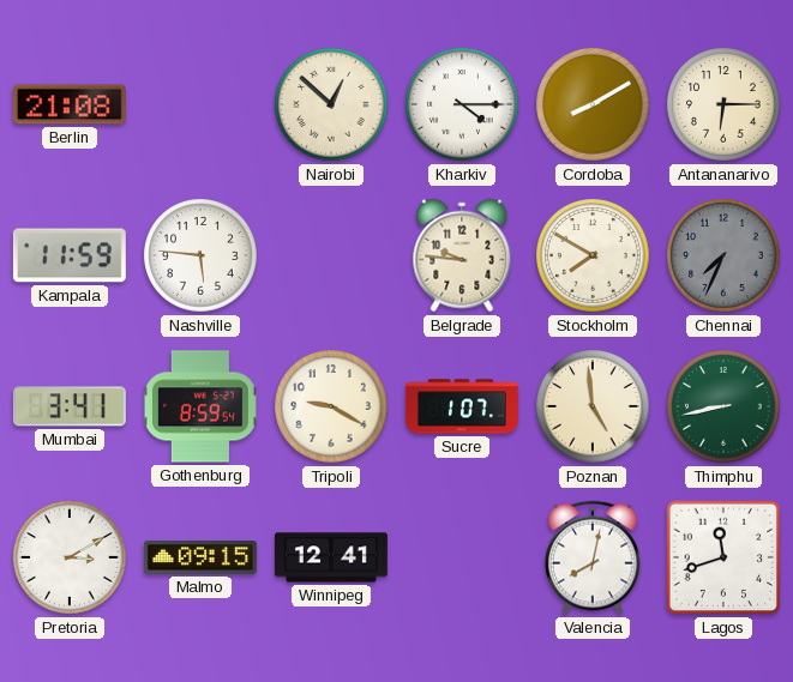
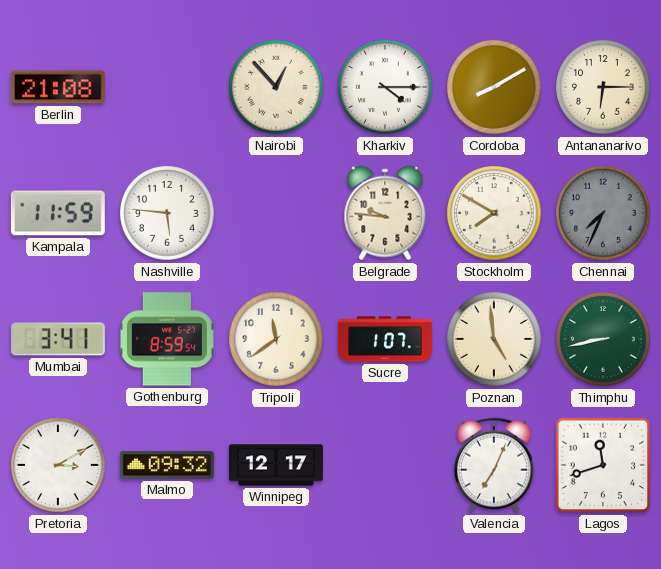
Nairobi: 12:52 -> 12:53
Tripoli: 9:20 -> 11:39
Malmo: 09:15 -> 09:32
Winnipeg: 12:41 -> 12:17
Valencia: 8:02 -> 7:04
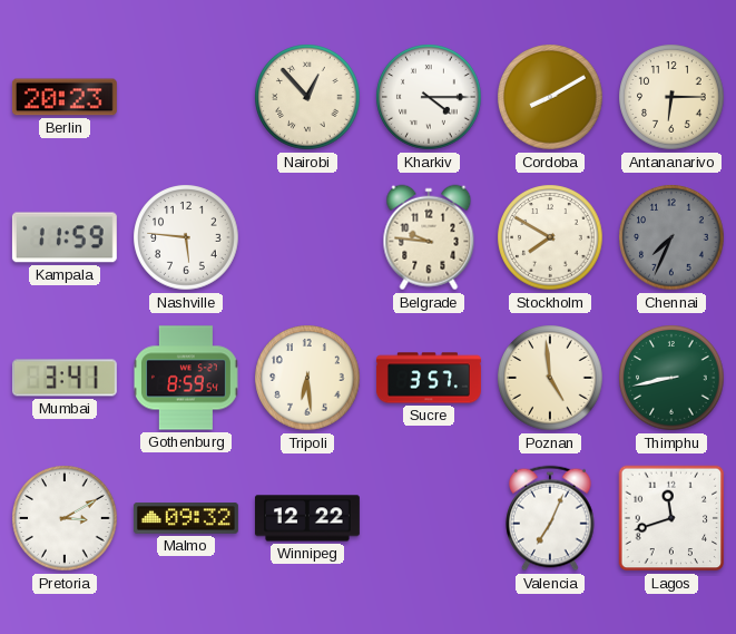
Berlin: 21:08 -> 20:23
Tripoli: 11:39 -> 6:29
Sucre: 1:07 -> 3:57
Winnipeg: 12:17 -> 12:22
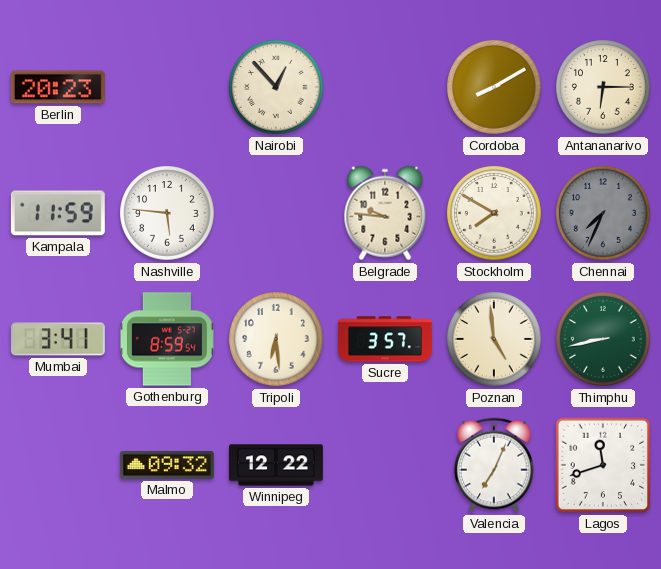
Kharkiv: 4:15 -> none
Pretoria: 3:10 -> none
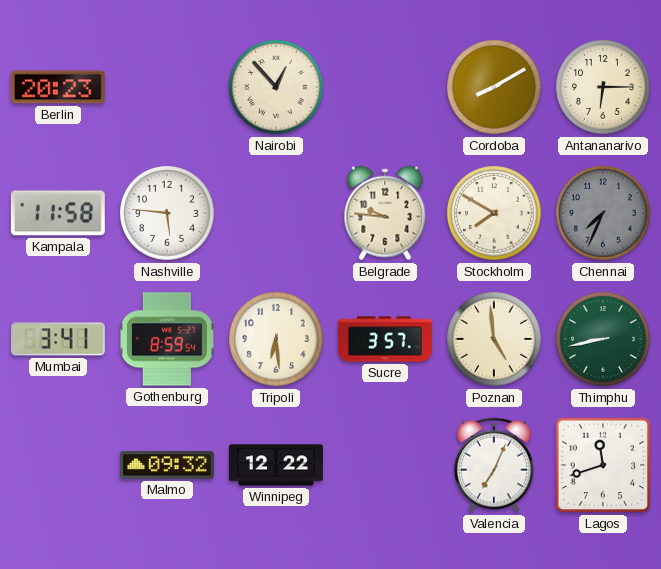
Kampala: 11:59 -> 11:58
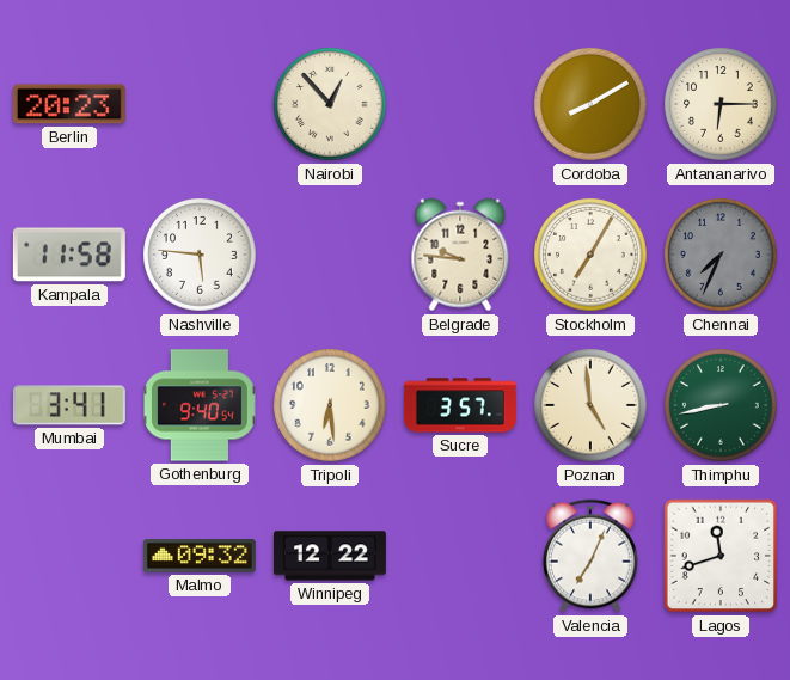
Stockholm: 7:50 -> 7:05
Gothenburg: 8:59 -> 9:40
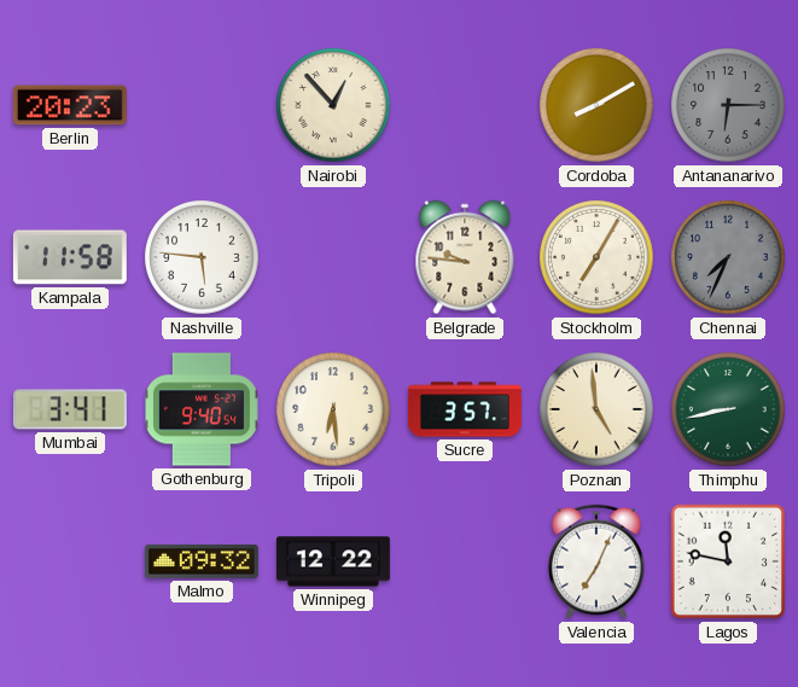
Antananarivo dial: cream -> grey
Lagos: 11:42 -> 11:47
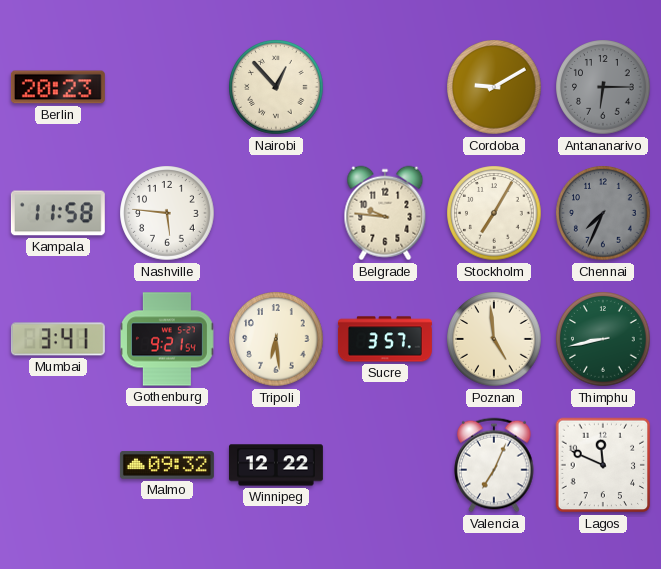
Cordoba: 8:10 -> 9:10
Gothenburg: 9:40 -> 9:21
Lagos: 11:47 -> 11:49
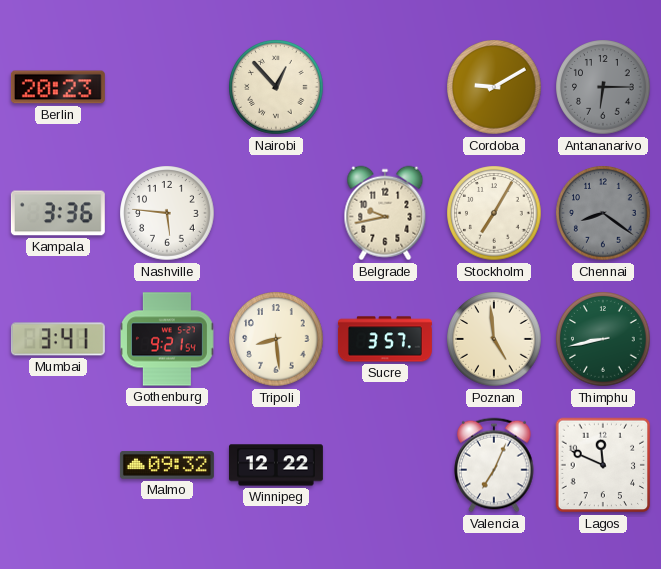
Kampala: 11:58 -> 3:36
Belgrade: 9:46 -> 9:43
Chennai: 7:34 -> 8:21
Tripoli: 6:29 -> 8:29
